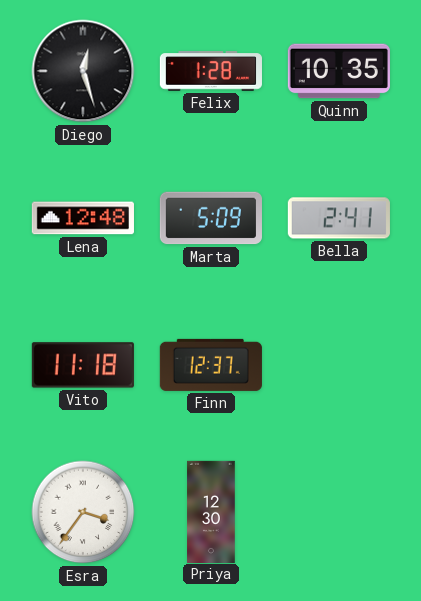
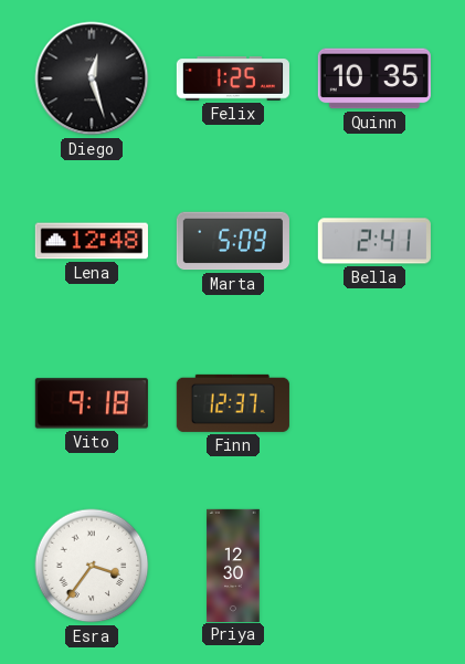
Felix: 1:28 -> 1:25
Vito: 11:18 -> 9:18
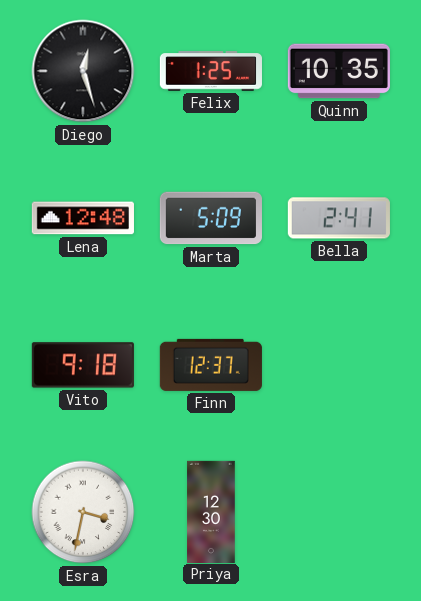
Esra: 3:36 -> 3:32
